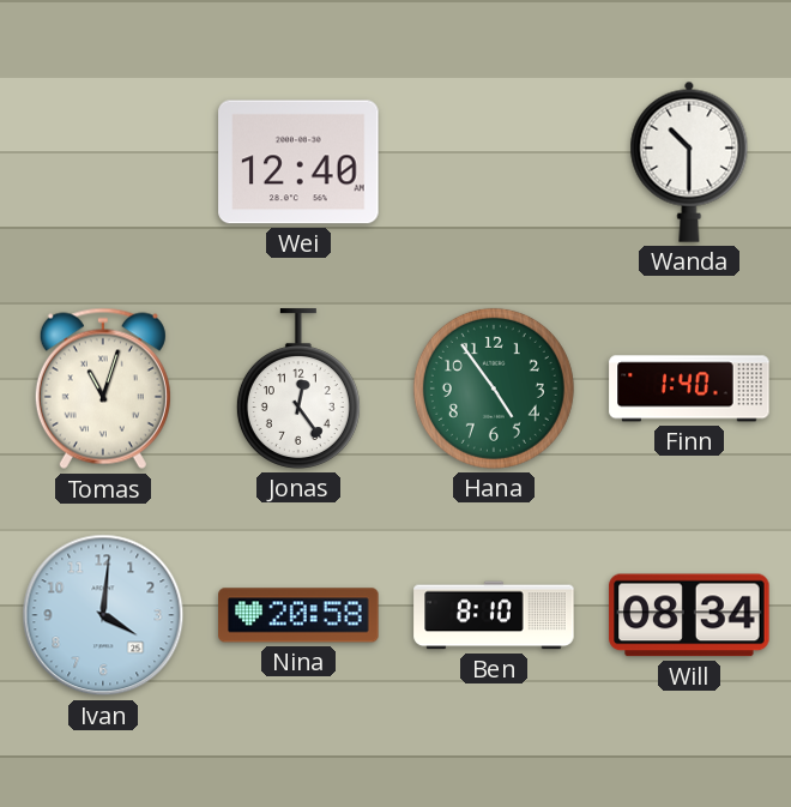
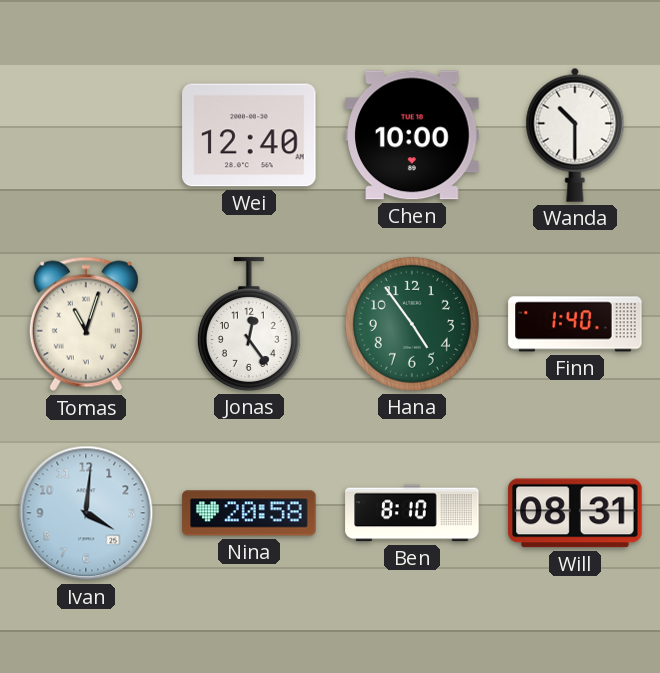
Chen: none -> 10:00
Will: 08:34 -> 08:31
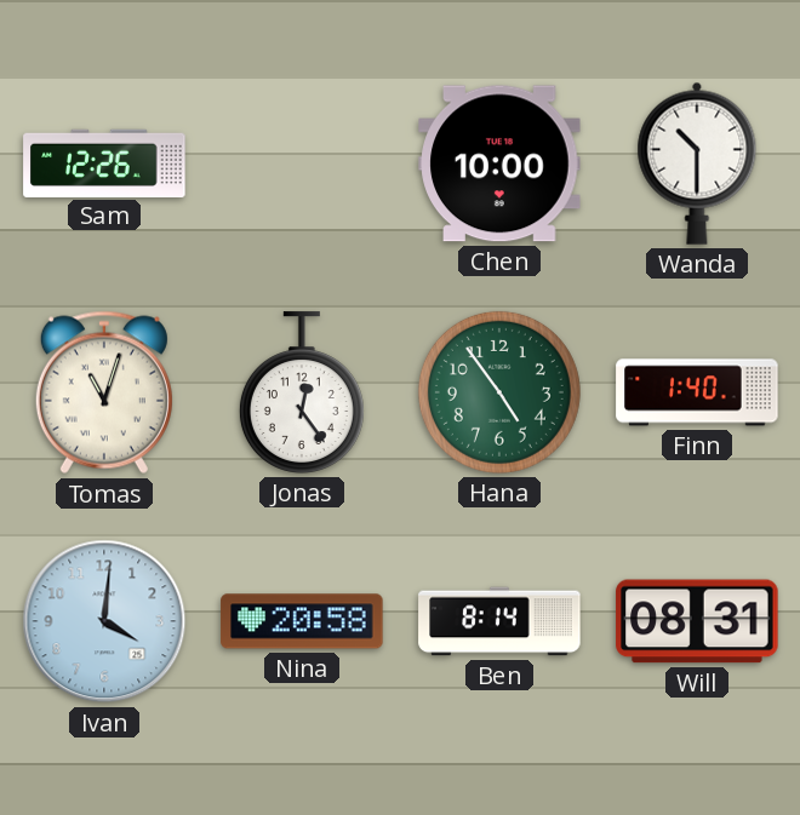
Sam: none -> 12:26
Wei: 12:40 -> none
Ben: 8:10 -> 8:14
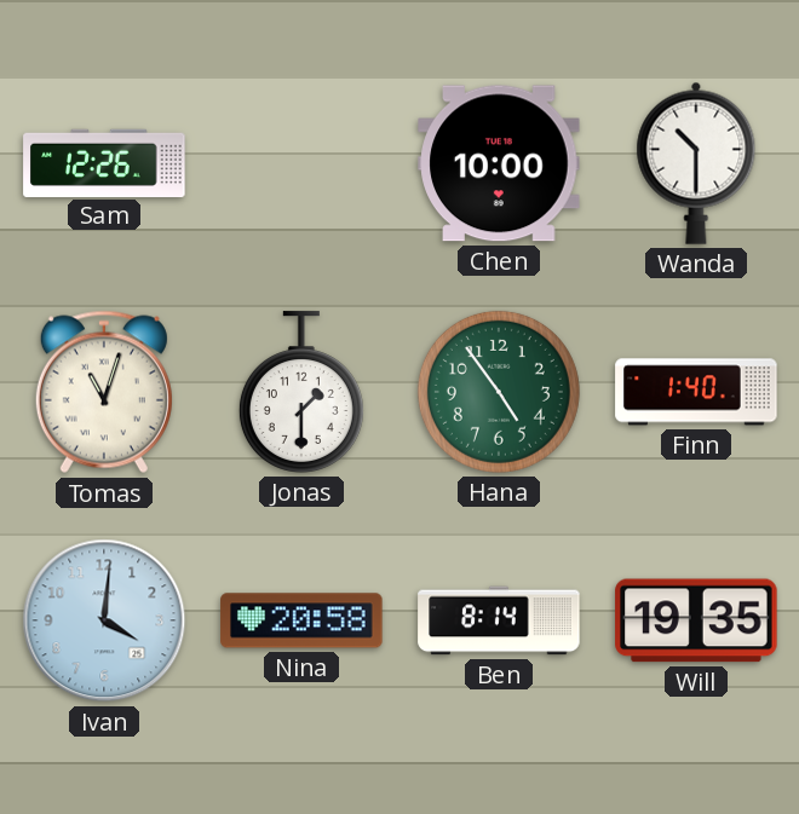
Jonas: 12:24 -> 1:30
Will: 08:31 -> 19:35
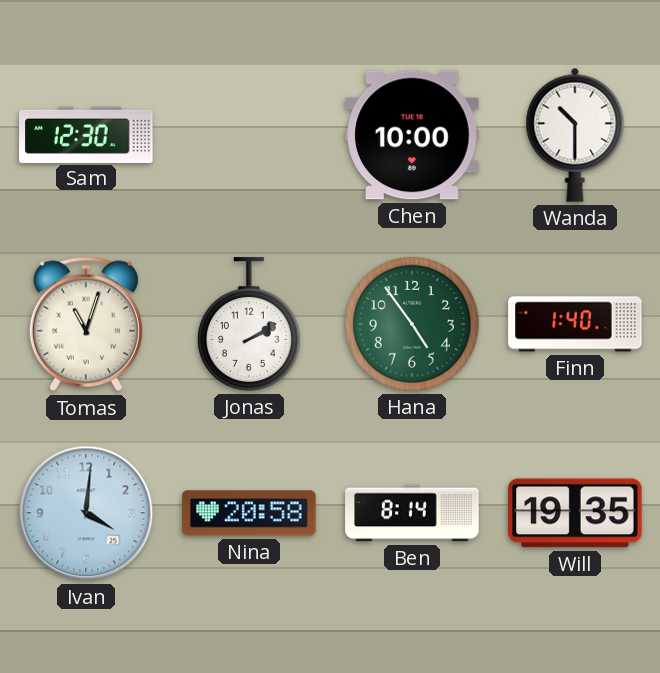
Sam: 12:26 -> 12:30
Jonas: 1:30 -> 2:10
